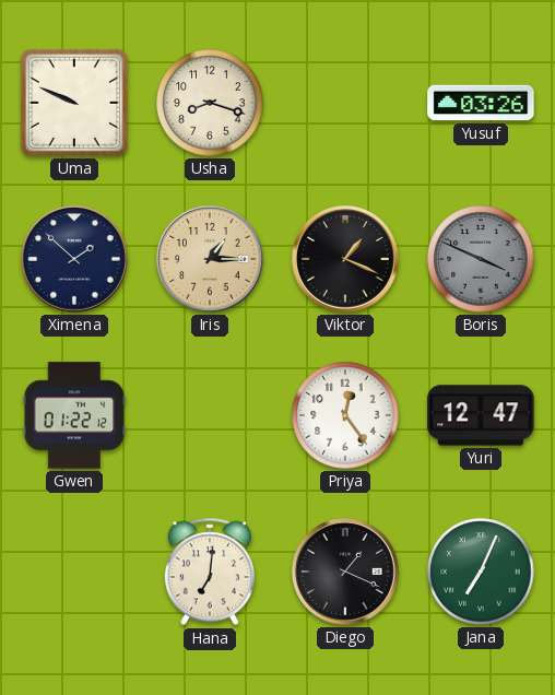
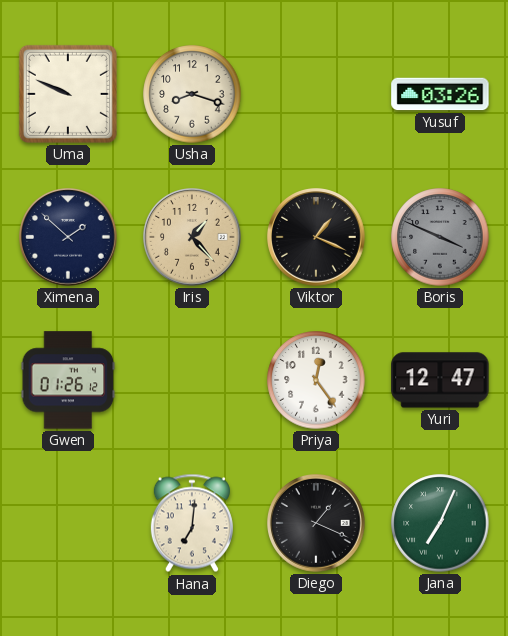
Iris: 1:15 -> 1:23
Gwen: 01:22 -> 01:26
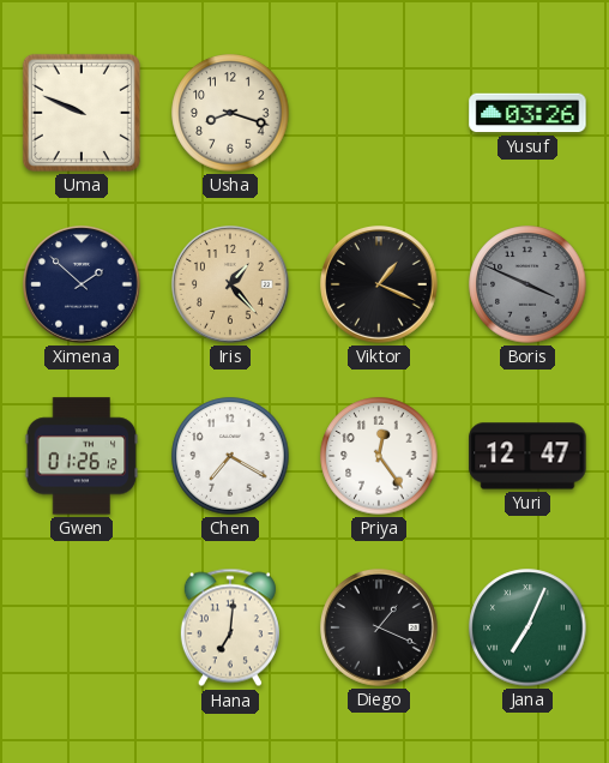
Chen: none -> 7:20
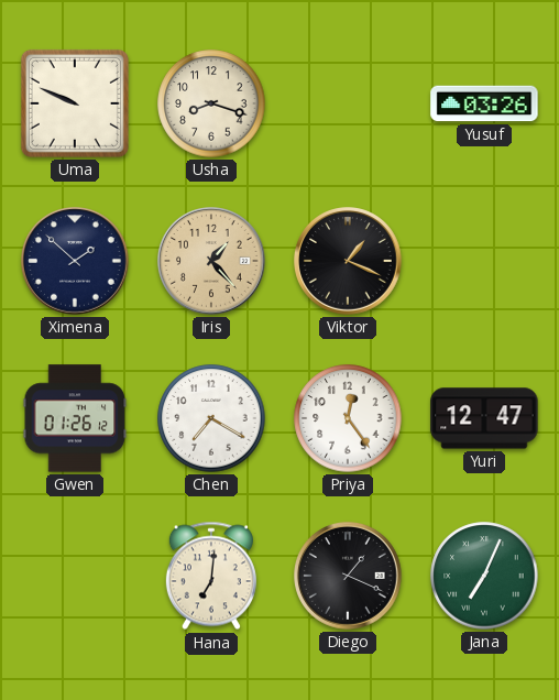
Boris: 3:49 -> none
